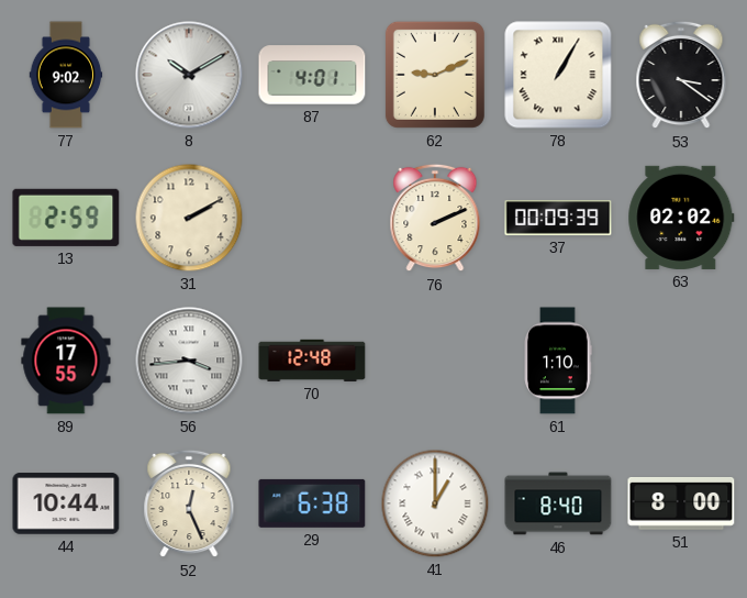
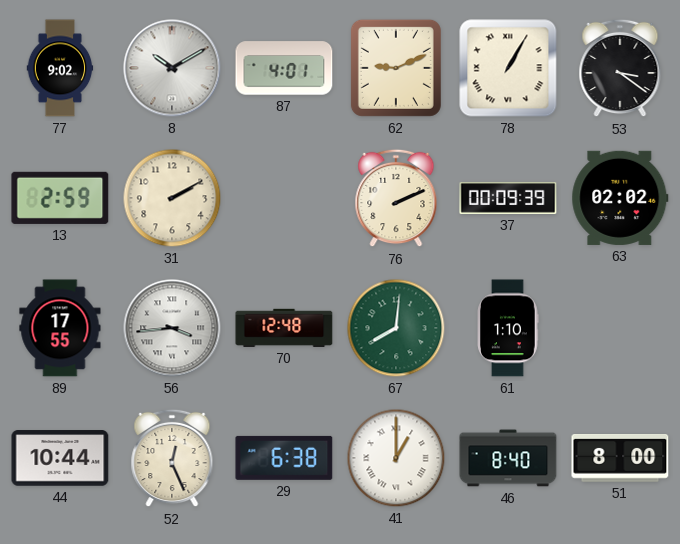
67: none -> 8:01
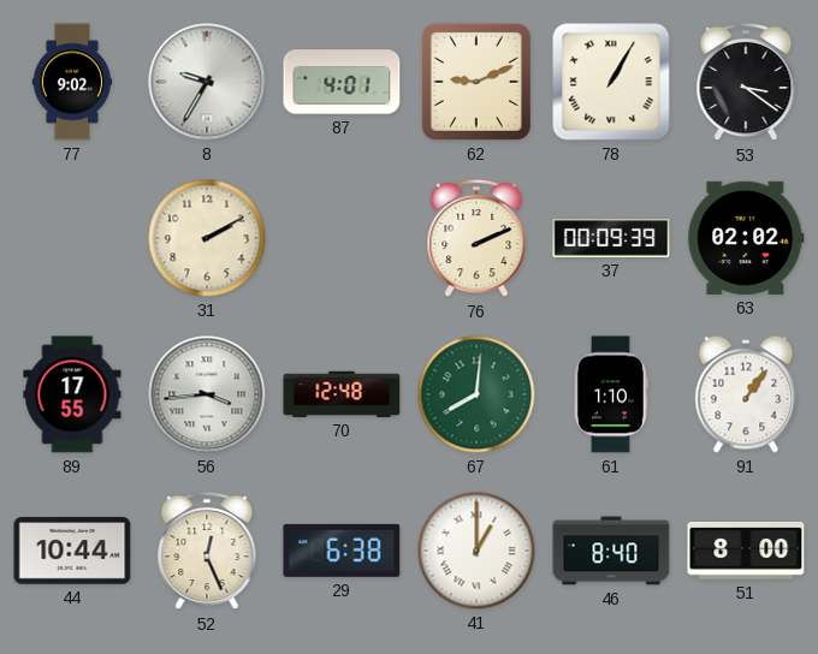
8: 10:10 -> 9:35
13: 2:59 -> none
91: none -> 1:06
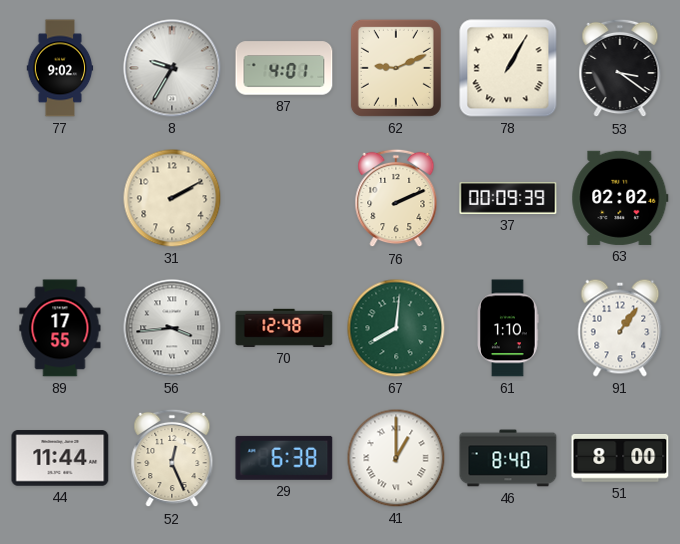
44: 10:44 -> 11:44
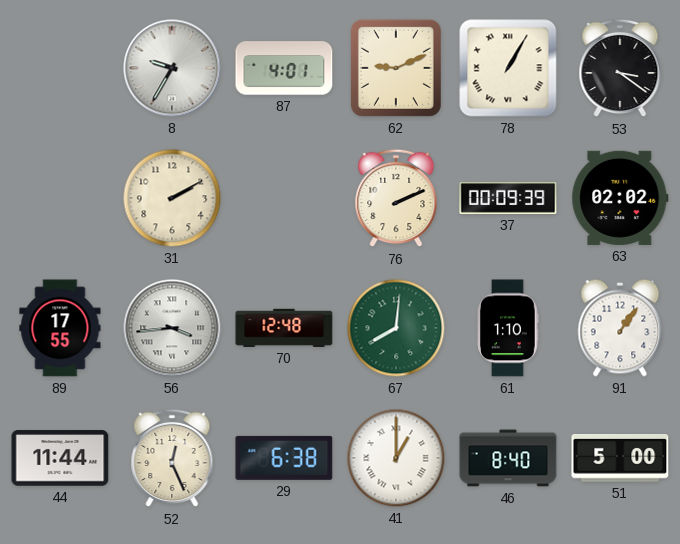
77: 9:02 -> none
51: 8:00 -> 5:00
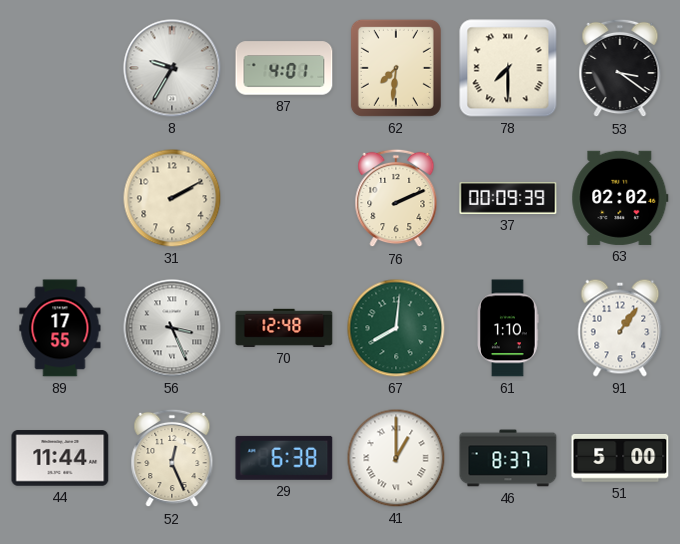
62: 9:11 -> 7:31
78: 1:05 -> 7:30
56: 3:44 -> 3:26
46: 8:40 -> 8:37
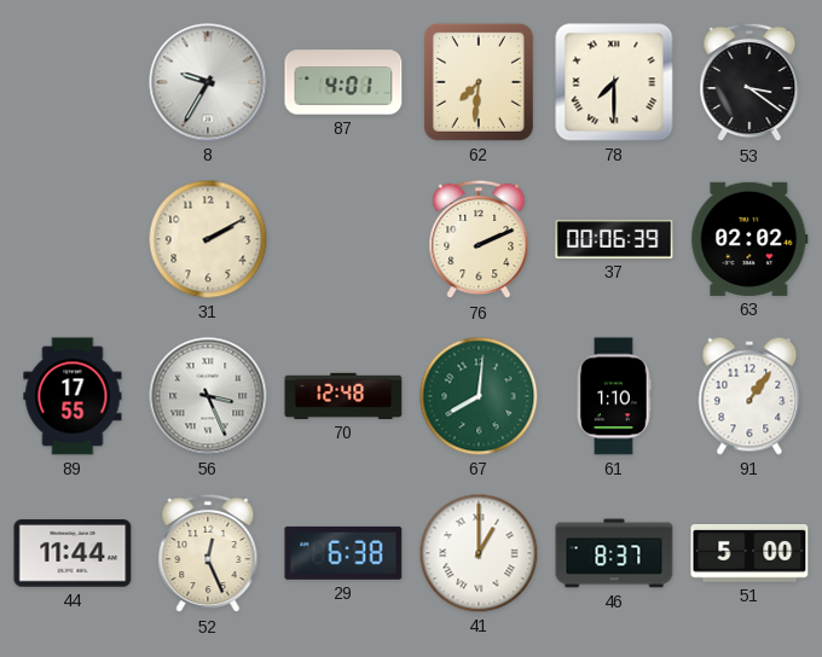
37: 00:09 -> 00:06
